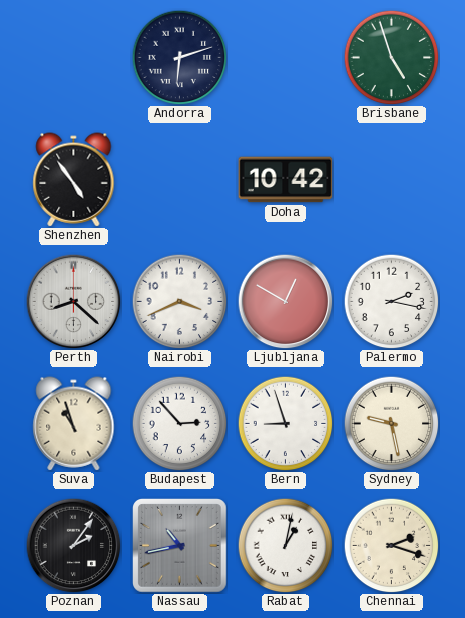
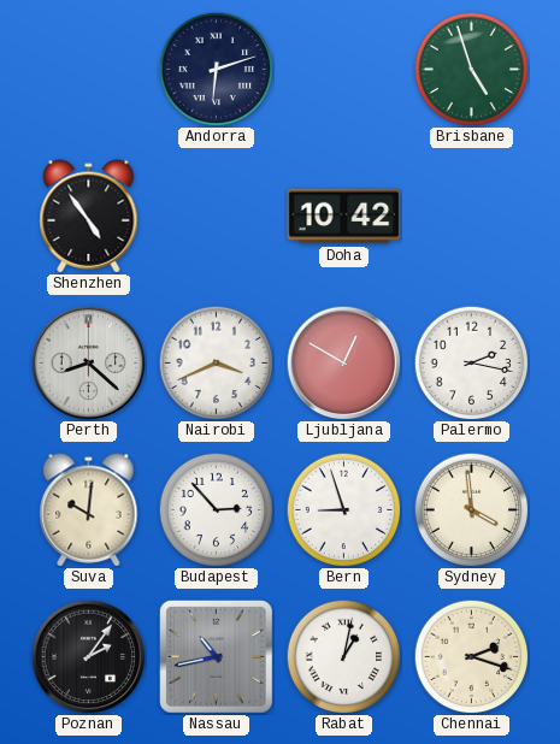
Suva: 10:57 -> 10:01
Sydney: 9:28 -> 3:59
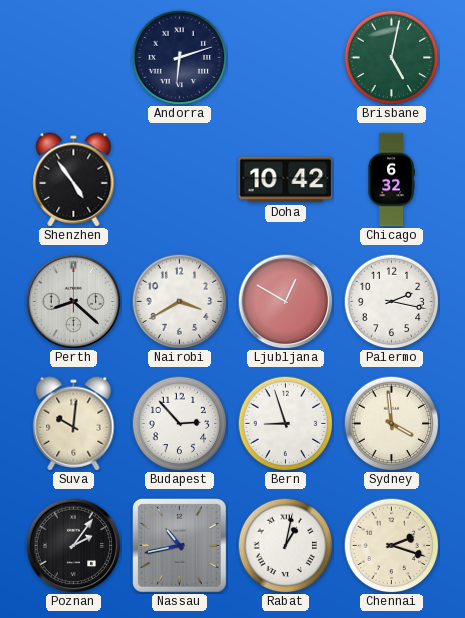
Brisbane: 4:57 -> 5:02
Chicago: none -> 6:32
Nairobi: 3:41 -> 3:40
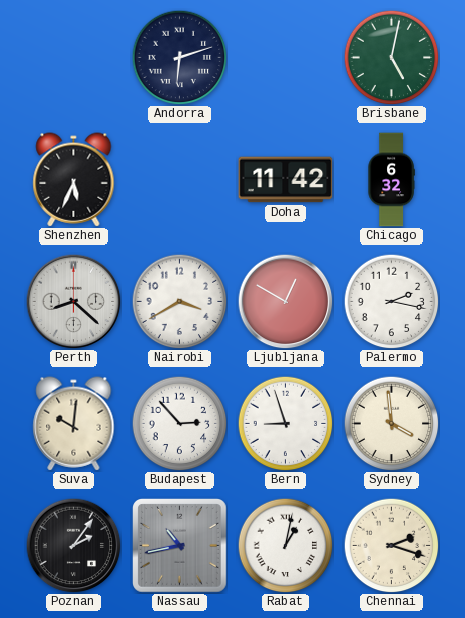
Shenzhen: 4:54 -> 5:34
Doha: 10:42 -> 11:42
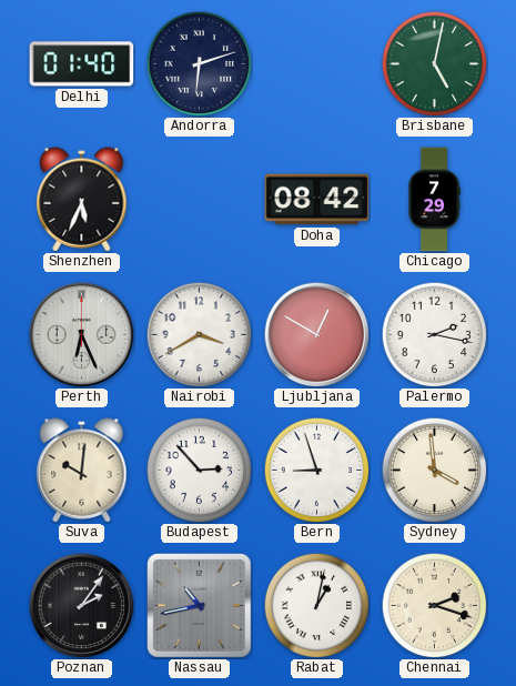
Delhi: none -> 01:40
Doha: 11:42 -> 08:42
Chicago: 6:32 -> 7:29
Perth: 8:22 -> 6:26
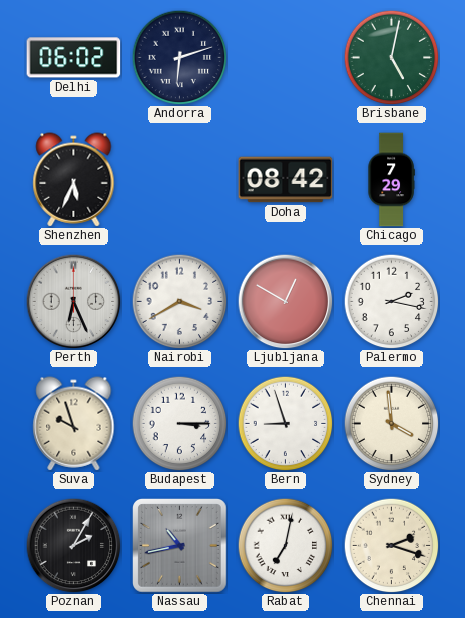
Delhi: 01:40 -> 06:02
Suva: 10:01 -> 9:57
Budapest: 2:53 -> 3:15
Poznan: 2:06 -> 2:05
Rabat: 1:02 -> 7:02
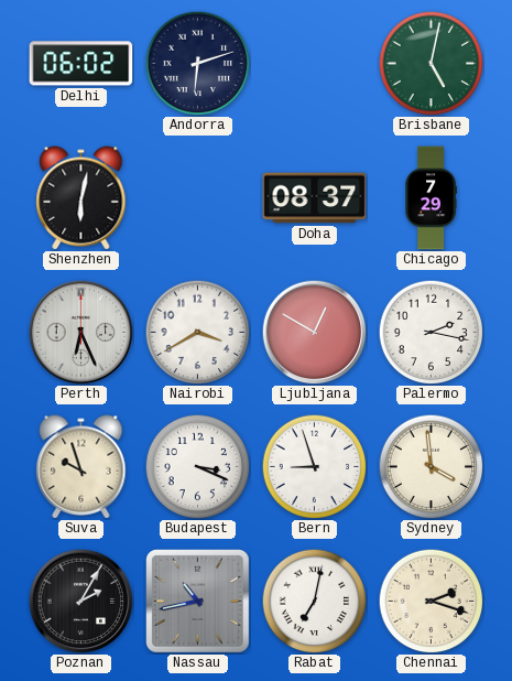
Shenzhen: 5:34 -> 6:02
Doha: 08:42 -> 08:37
Budapest: 3:15 -> 3:19
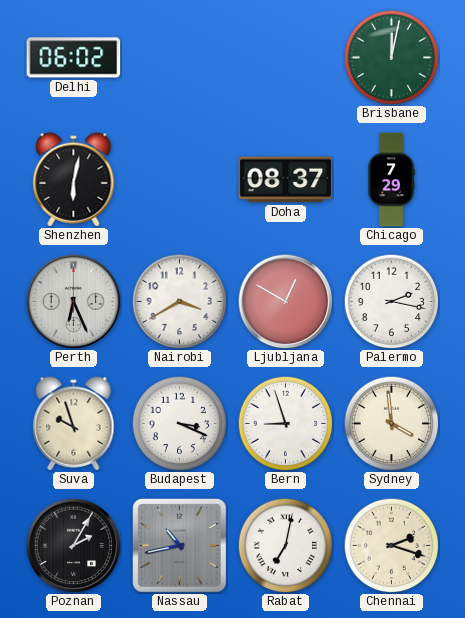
Andorra: 6:12 -> none
Brisbane: 5:02 -> 12:02
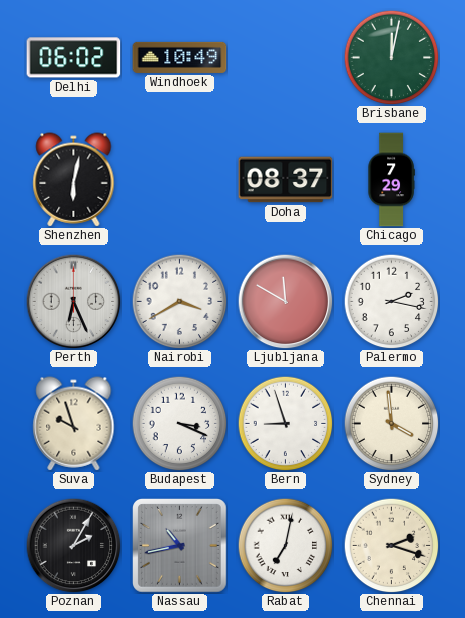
Windhoek: none -> 10:49
Ljubljana: 12:50 -> 11:50
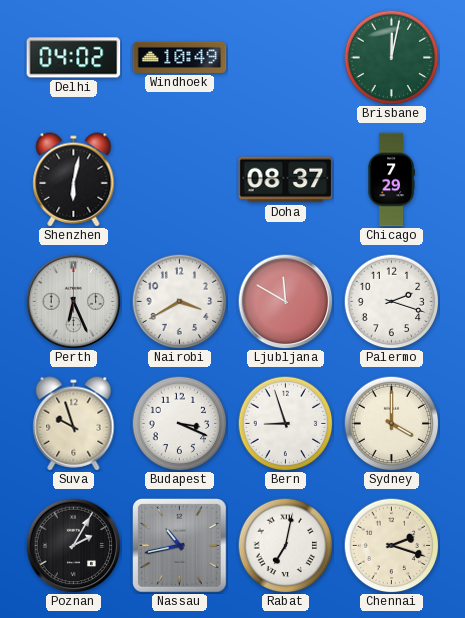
Delhi: 06:02 -> 04:02
Palermo: 2:17 -> 2:18
Sydney: 3:59 -> 4:00
